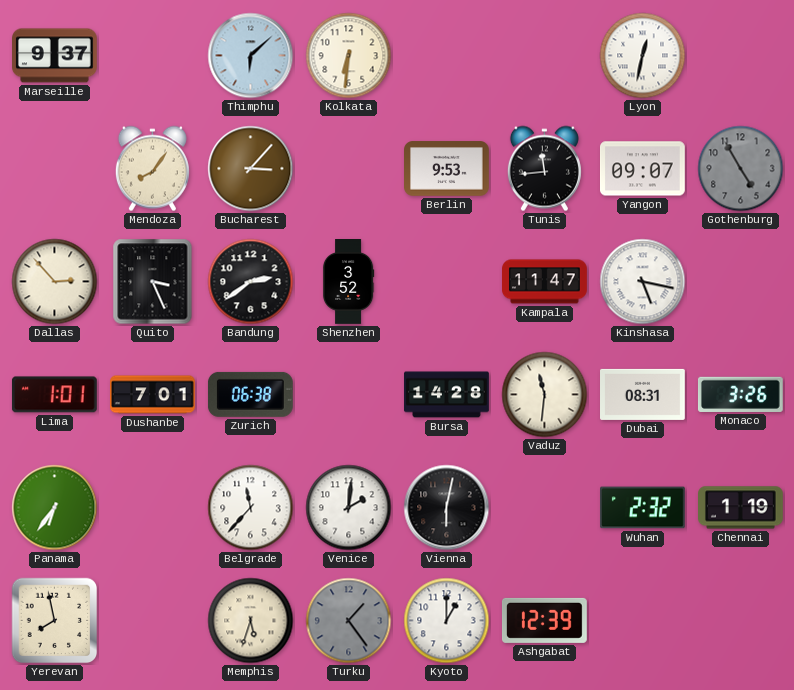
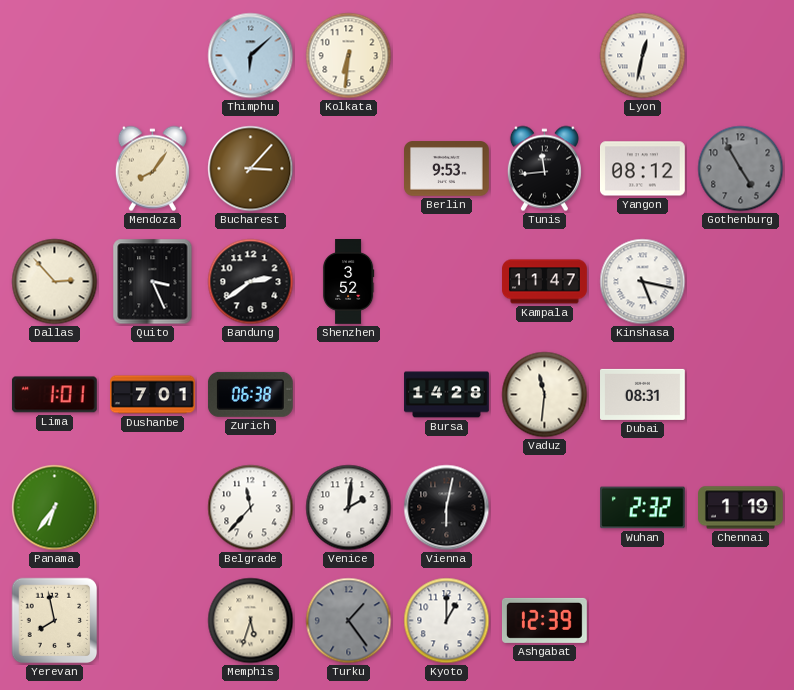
Marseille: 9:37 -> none
Yangon: 09:07 -> 08:12
Monaco: 3:26 -> none
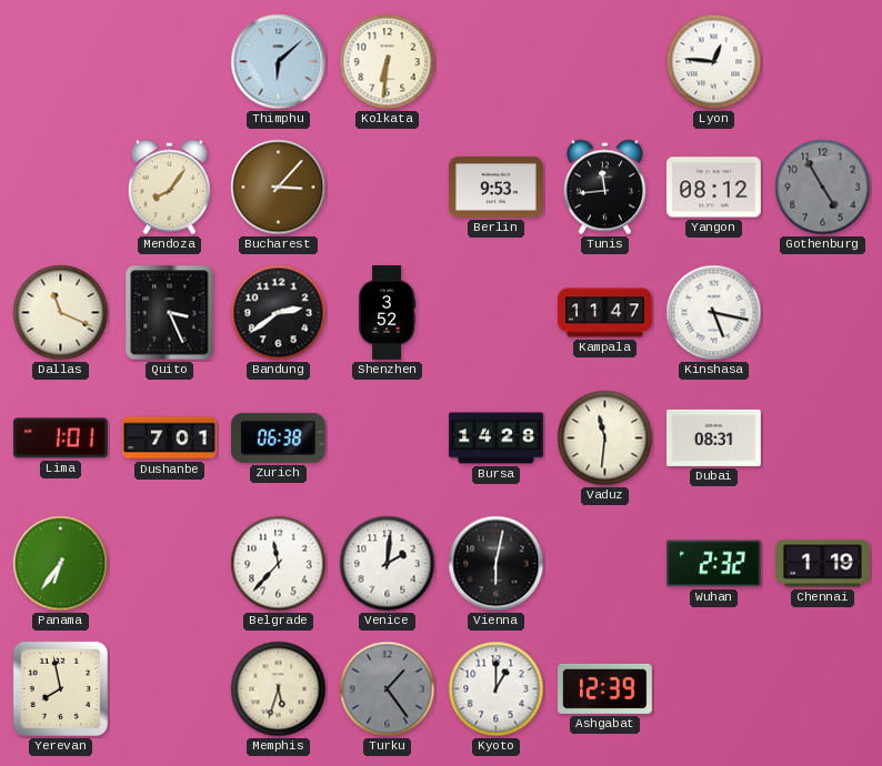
Lyon: 12:32 -> 12:46
Dallas: 2:53 -> 11:19
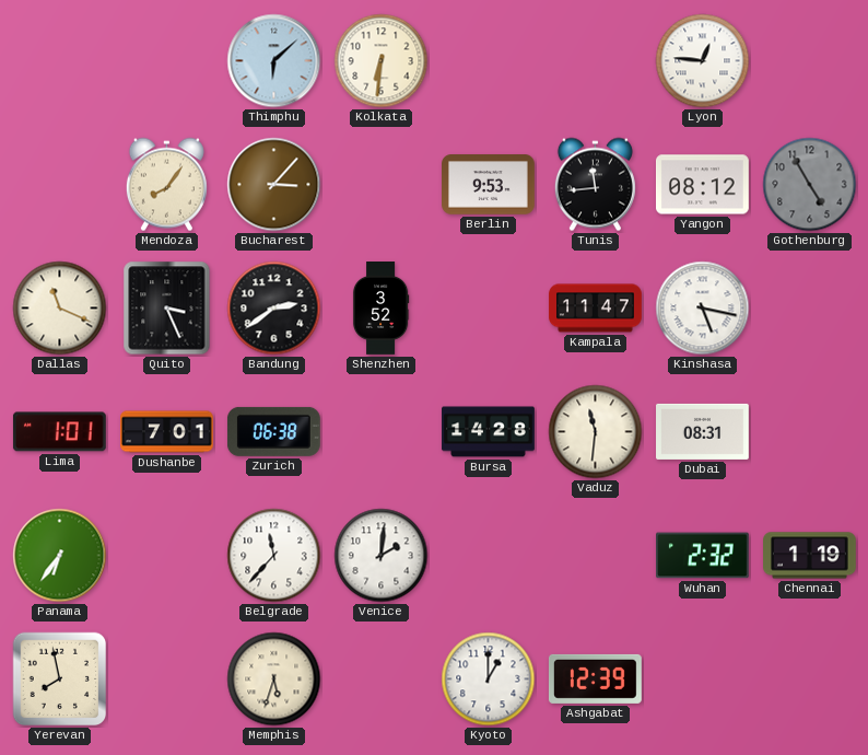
Vienna: 6:02 -> none
Turku: 1:24 -> none
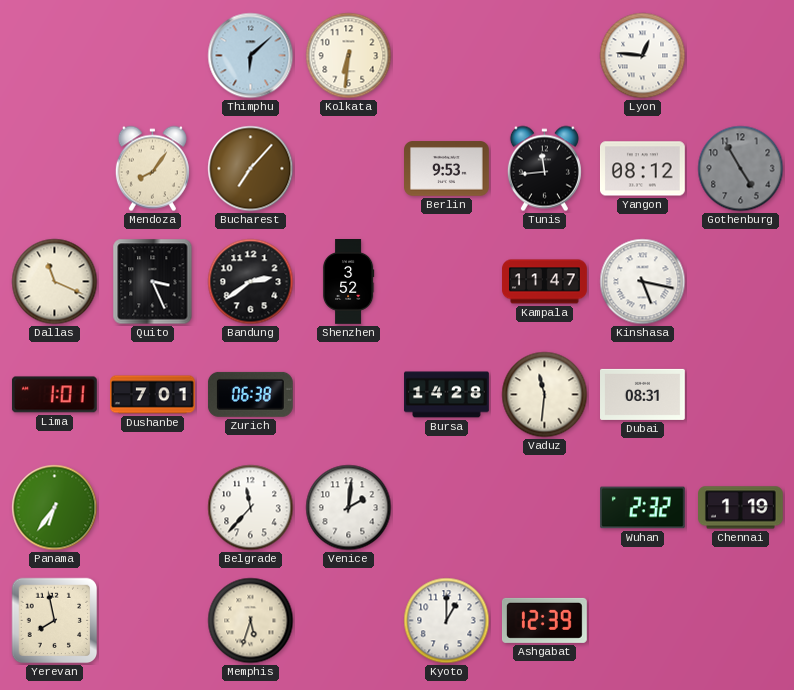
Bucharest: 3:07 -> 7:07
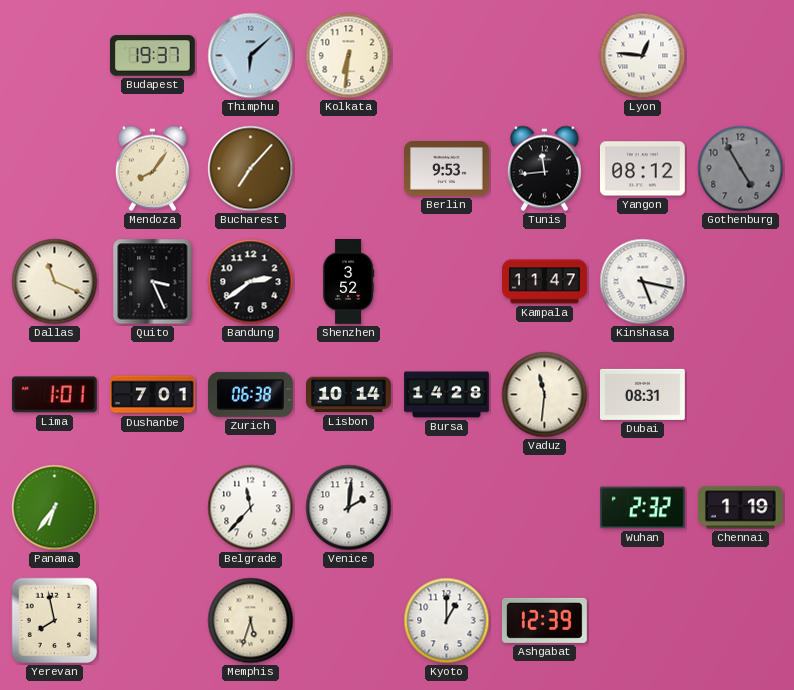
Budapest: none -> 19:37
Lisbon: none -> 10:14
